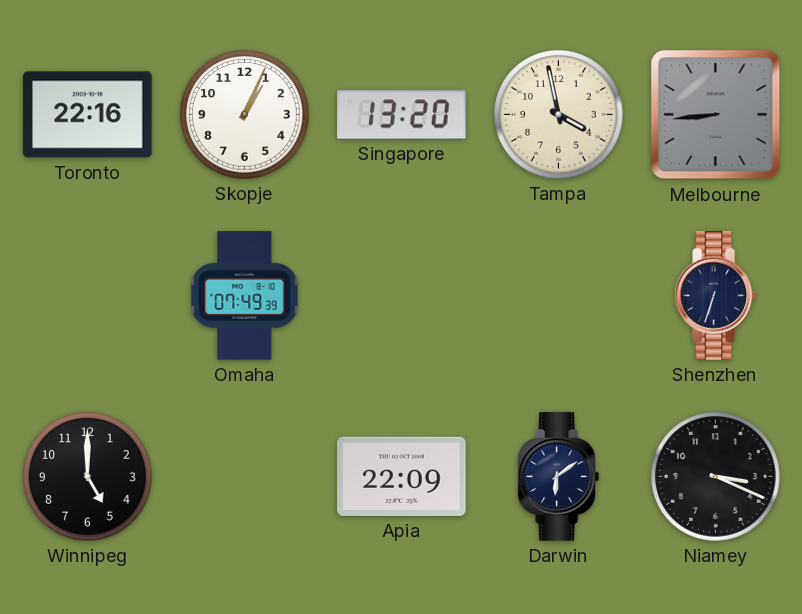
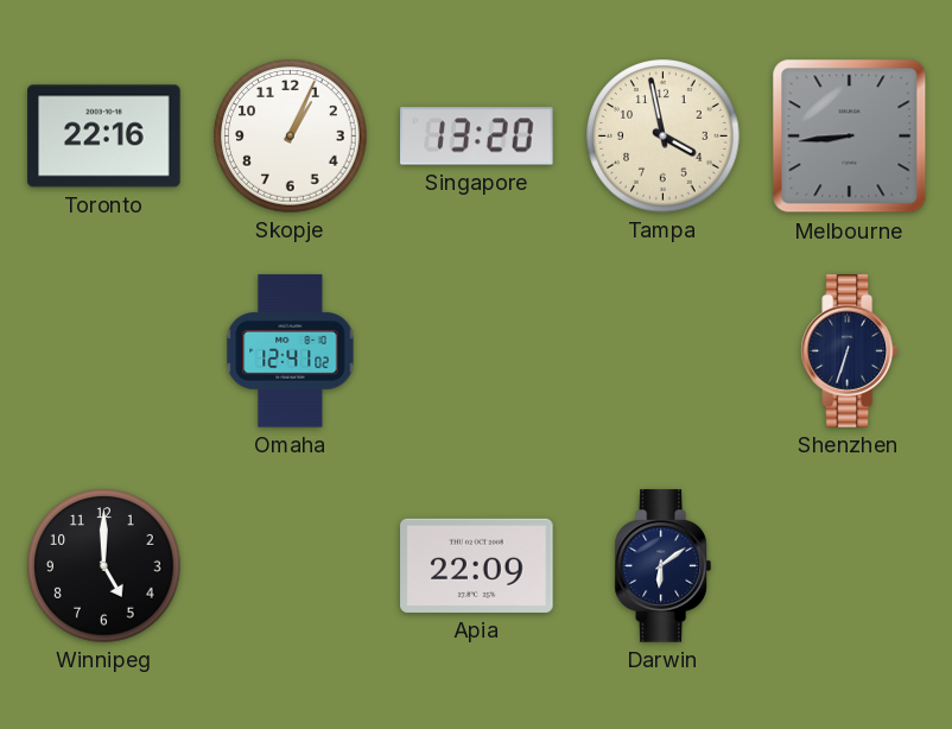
Omaha: 07:49 -> 12:41
Niamey: 3:19 -> none
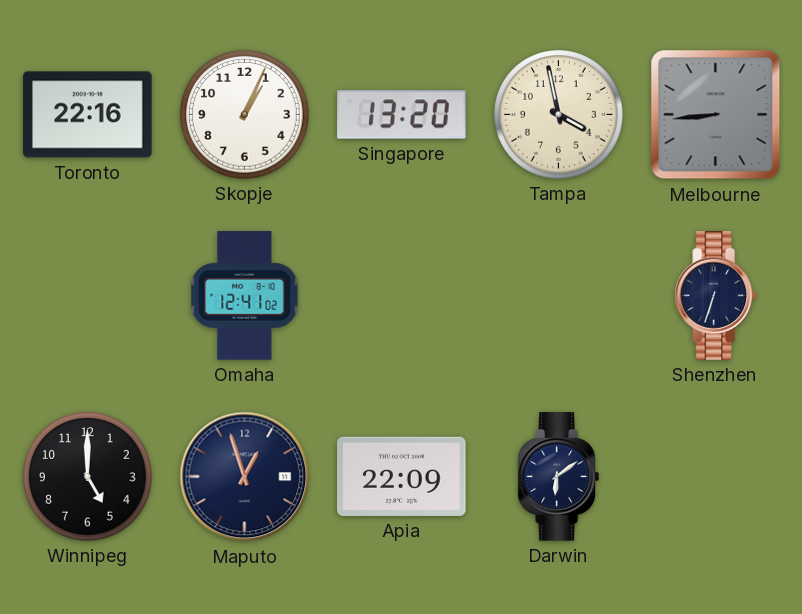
Maputo: none -> 12:57
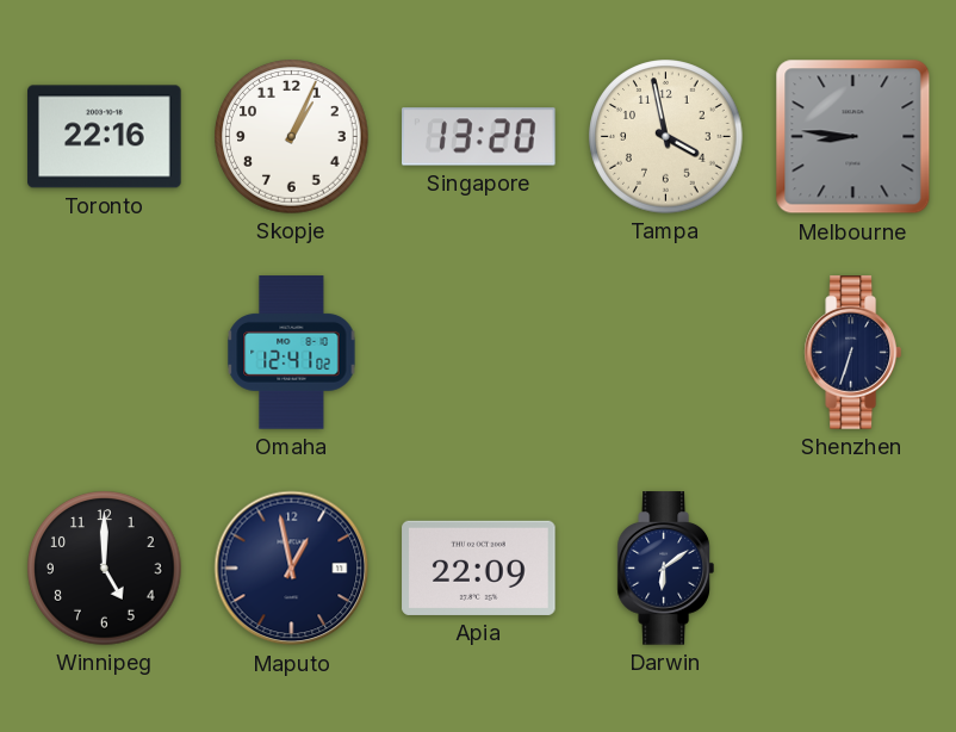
Melbourne: 8:44 -> 8:46
Maputo: 12:57 -> 12:58
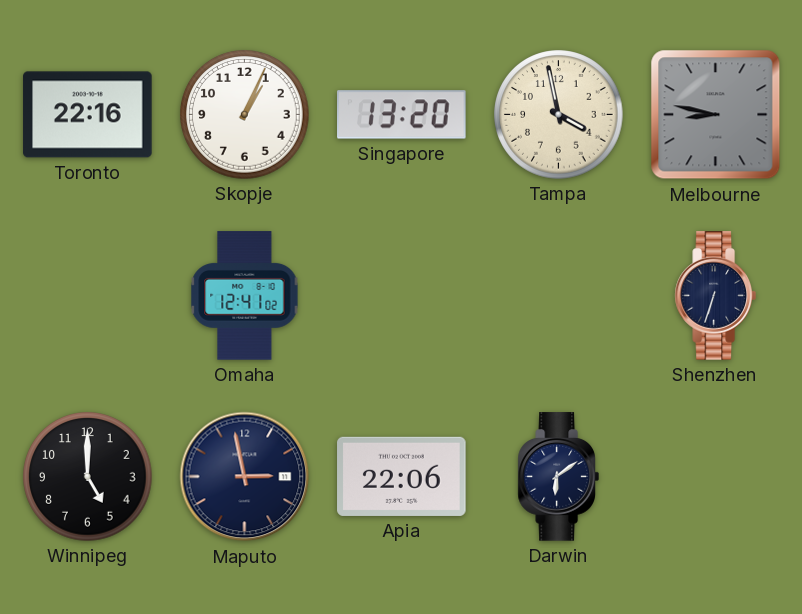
Melbourne: 8:46 -> 8:47
Maputo: 12:58 -> 2:58
Apia: 22:09 -> 22:06
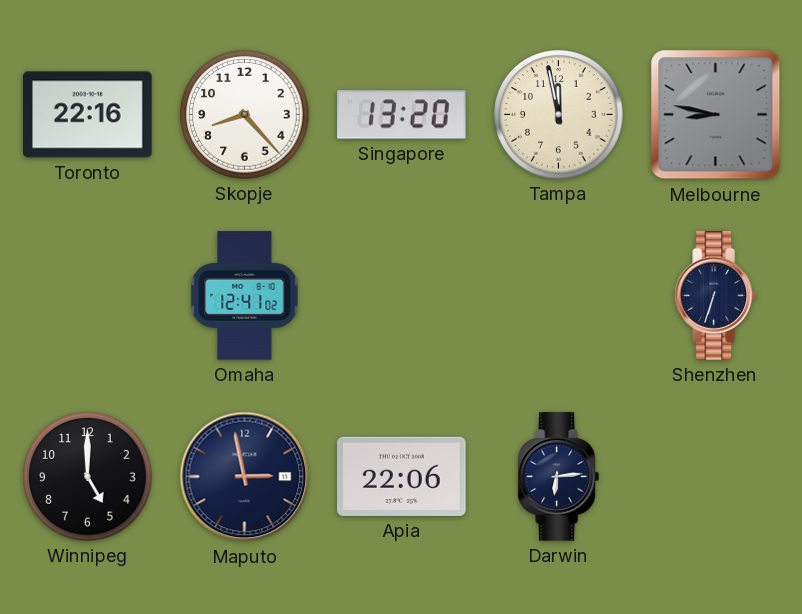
Skopje: 1:04 -> 8:23
Tampa: 3:58 -> 11:58
Darwin: 6:09 -> 6:14
